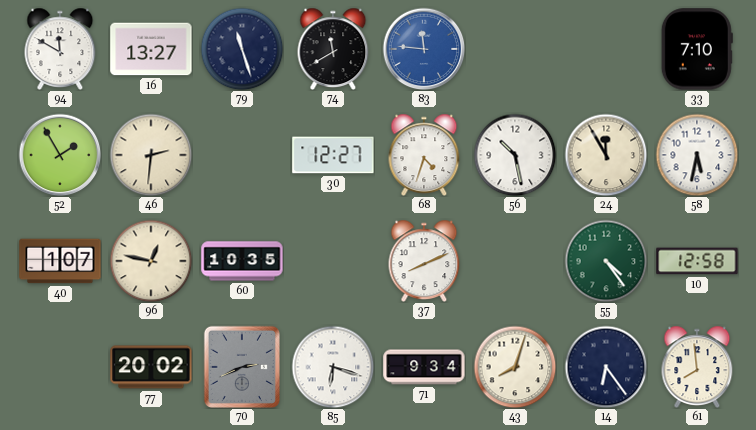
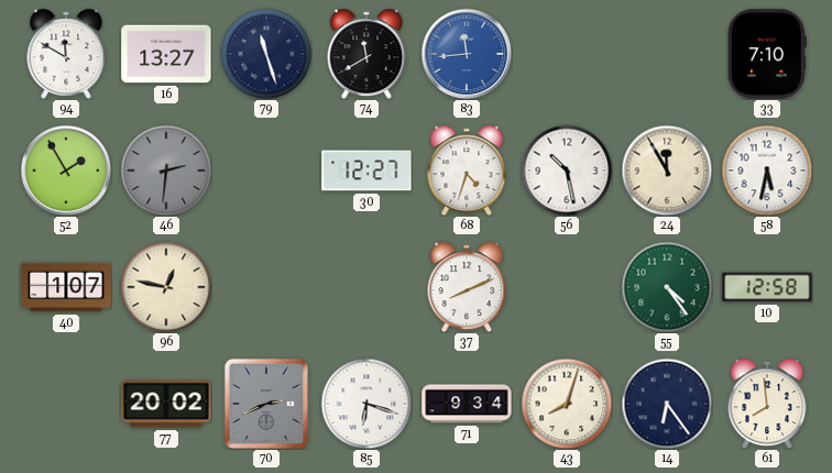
83: 11:46 -> 11:44
46 dial: cream -> grey
60: 10:35 -> none
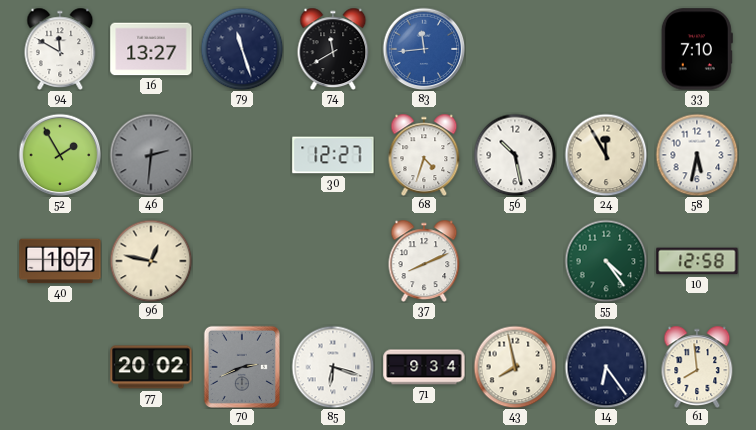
43: 8:03 -> 7:58
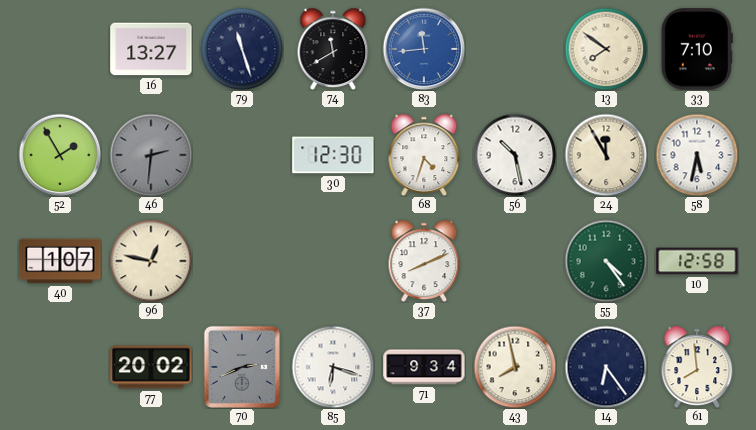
94: 11:50 -> none
13: none -> 7:51
30: 12:27 -> 12:30
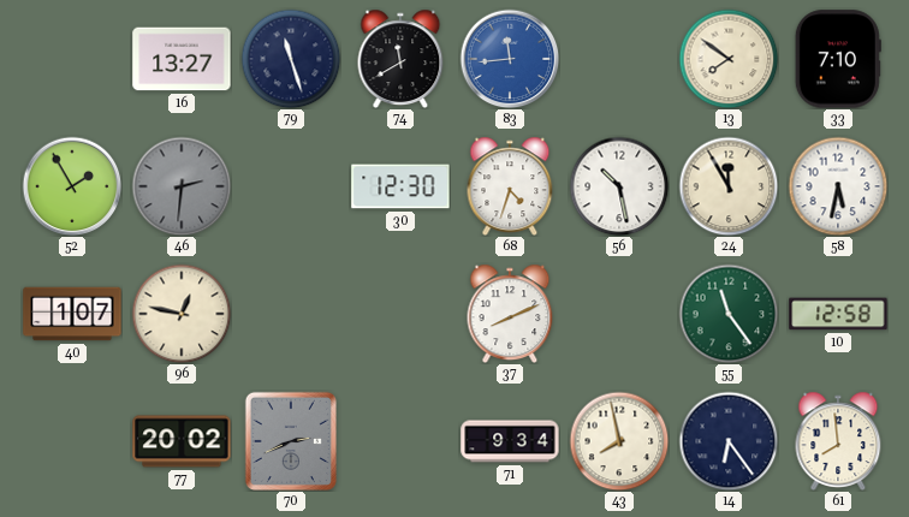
55: 4:24 -> 11:24
85: 6:18 -> none
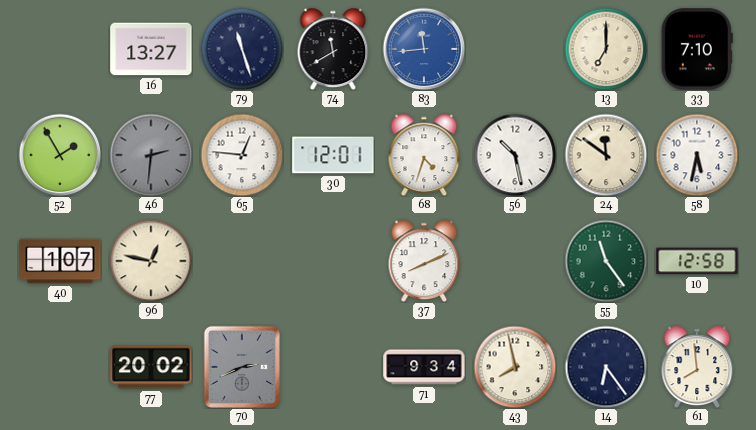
13: 7:51 -> 7:00
65: none -> 12:46
30: 12:30 -> 12:01
24: 11:55 -> 11:51
